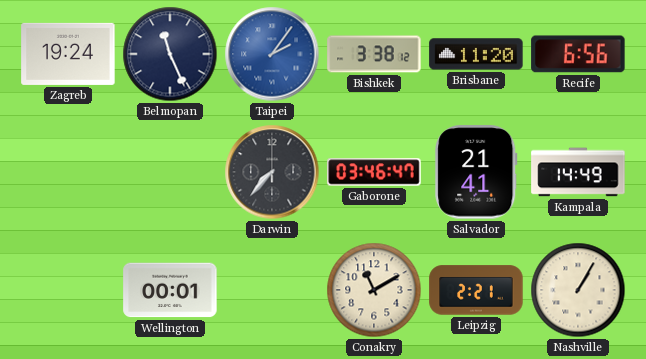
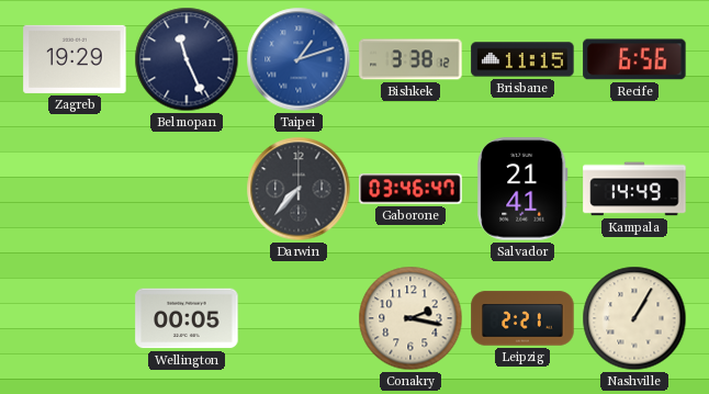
Zagreb: 19:24 -> 19:29
Taipei: 2:06 -> 1:12
Brisbane: 11:20 -> 11:15
Wellington: 00:01 -> 00:05
Conakry: 11:10 -> 2:17
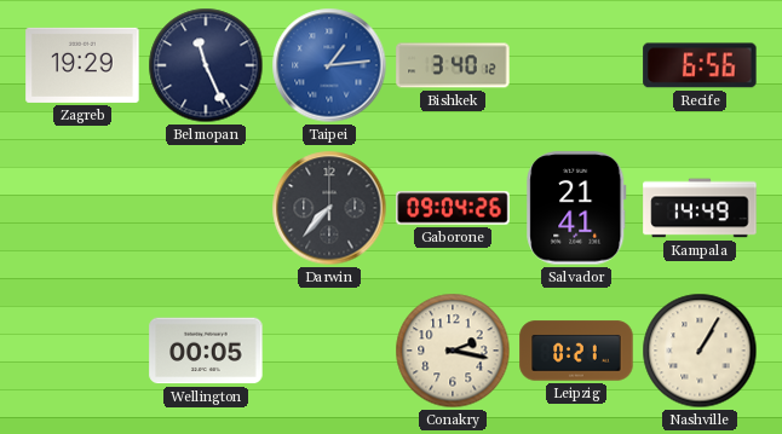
Taipei: 1:12 -> 1:14
Bishkek: 3:38 -> 3:40
Brisbane: 11:15 -> none
Gaborone: 03:46 -> 09:04
Leipzig: 2:21 -> 0:21
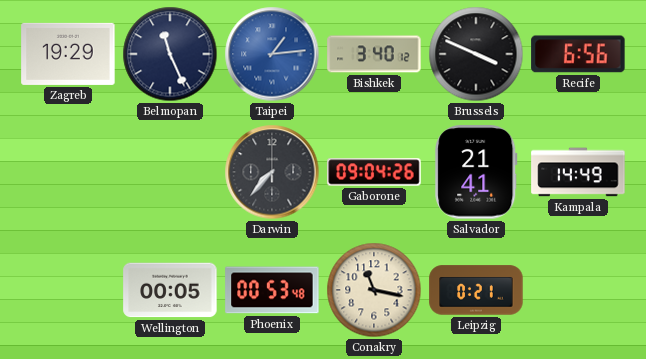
Brussels: none -> 3:49
Phoenix: none -> 00:53
Conakry: 2:17 -> 11:17
Nashville: 1:05 -> none
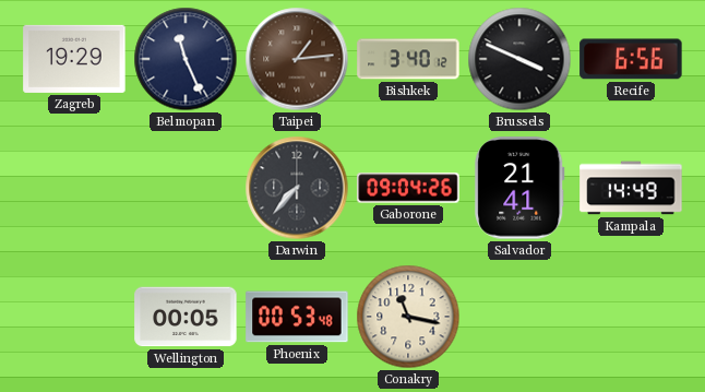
Taipei dial: blue -> brown
Leipzig: 0:21 -> none
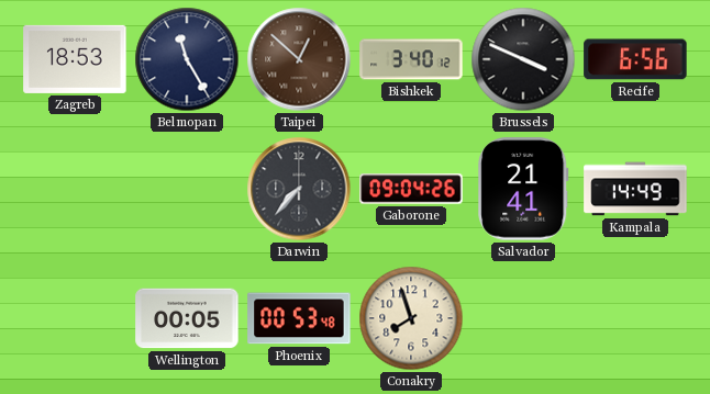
Zagreb: 19:29 -> 18:53
Belmopan: 11:26 -> 11:25
Taipei: 1:14 -> 12:52
Conakry: 11:17 -> 7:57
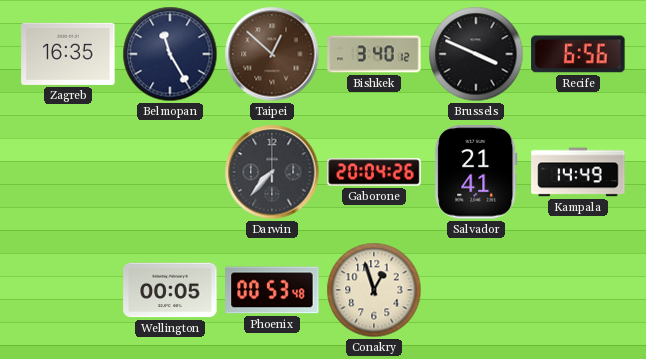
Zagreb: 18:53 -> 16:35
Gaborone: 09:04 -> 20:04
Conakry: 7:57 -> 12:57
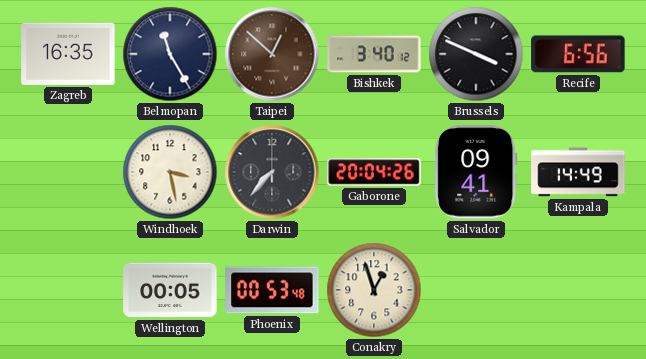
Windhoek: none -> 3:28
Salvador: 21:41 -> 09:41
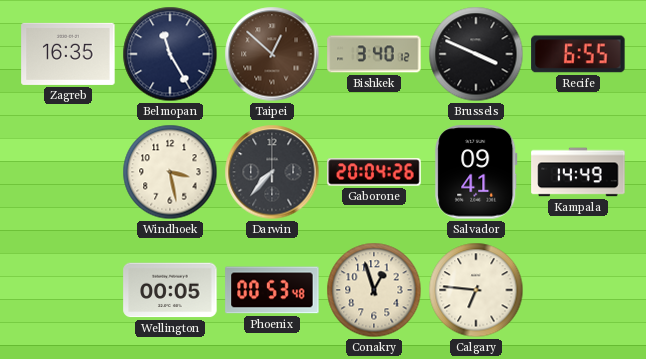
Recife: 6:56 -> 6:55
Calgary: none -> 6:46
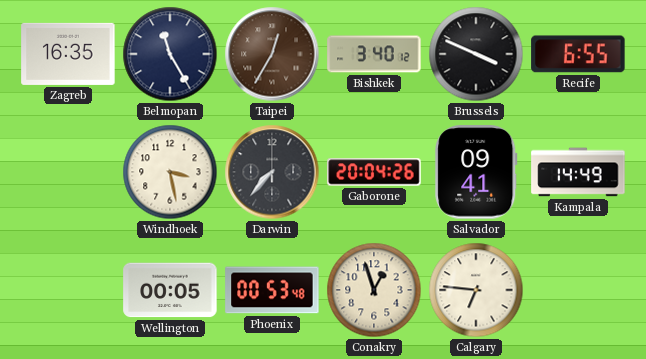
Taipei: 12:52 -> 12:35
